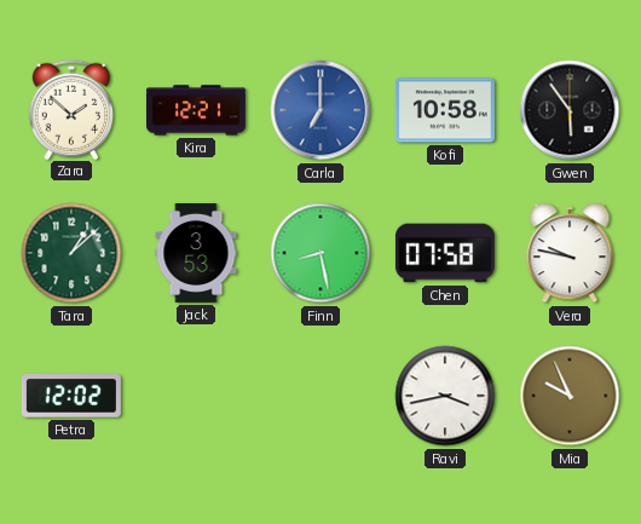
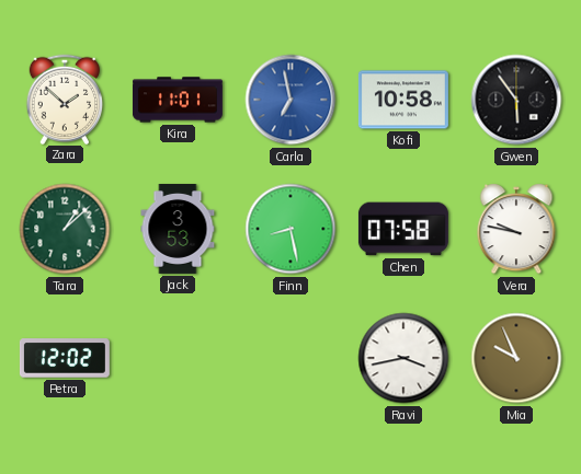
Kira: 12:21 -> 11:01
Carla: 7:00 -> 6:58
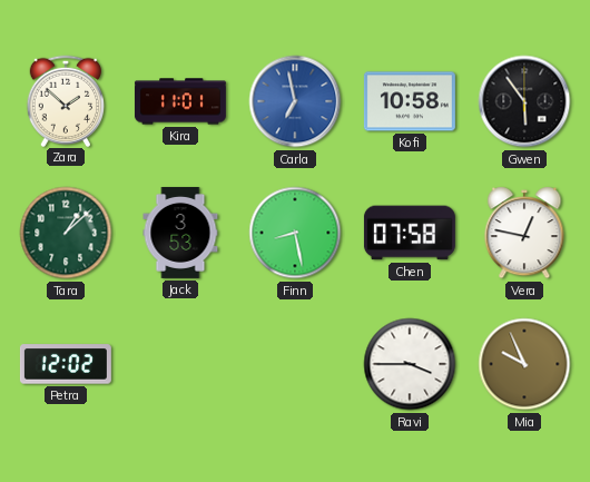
Vera: 9:47 -> 12:47
Ravi: 3:43 -> 3:45
